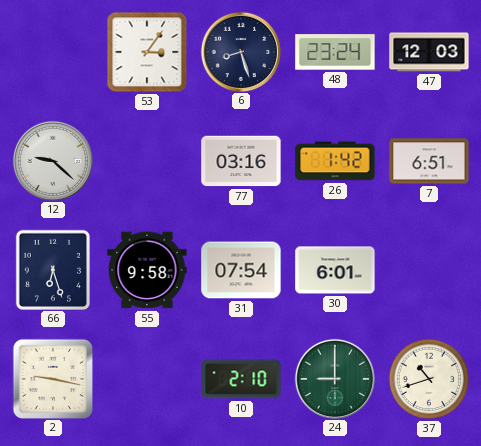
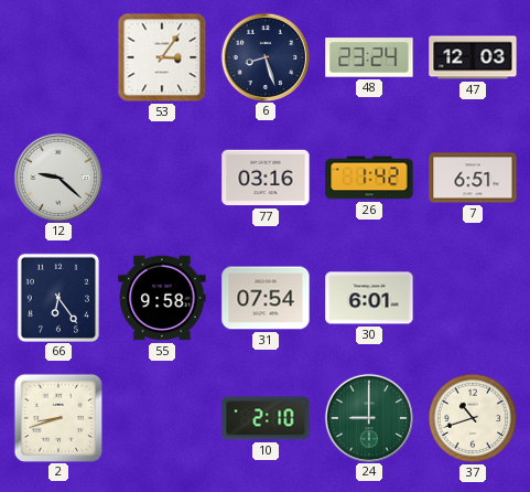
66: 6:27 -> 6:24
2: 9:17 -> 8:42
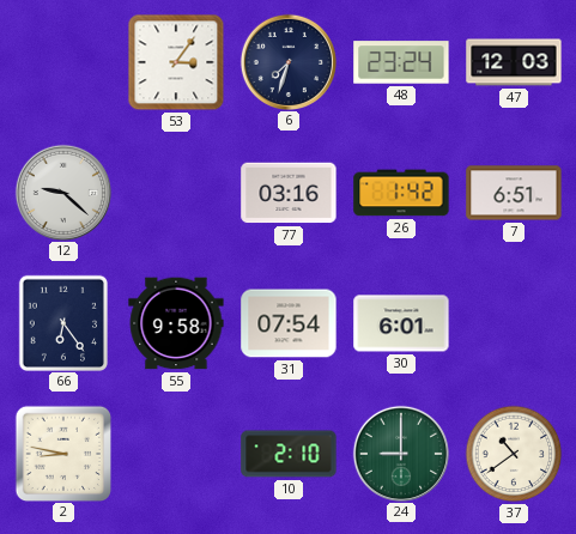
6: 8:27 -> 7:33
2: 8:42 -> 8:47
37: 10:42 -> 10:39
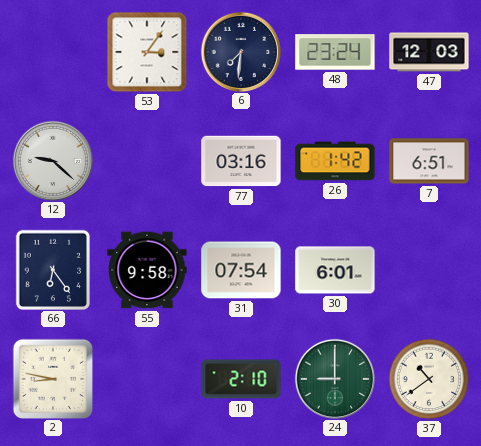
6: 7:33 -> 7:31
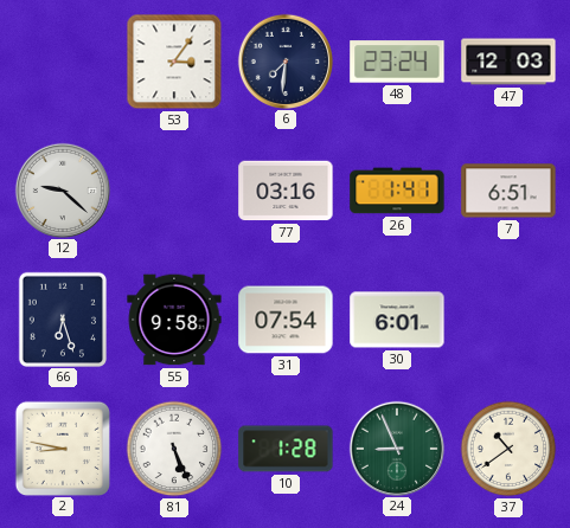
26: 1:42 -> 1:41
66: 6:24 -> 6:27
81: none -> 5:26
10: 2:10 -> 1:28
24: 9:00 -> 8:56
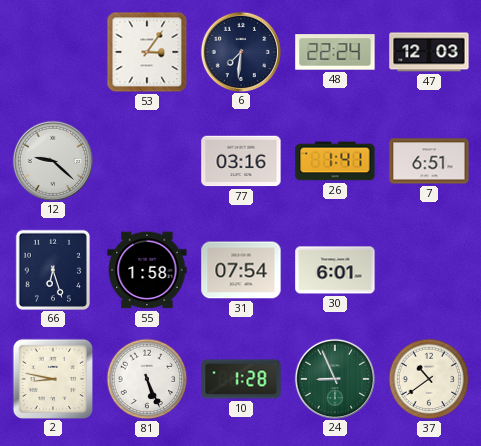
48: 23:24 -> 22:24
55: 9:58 -> 1:58
